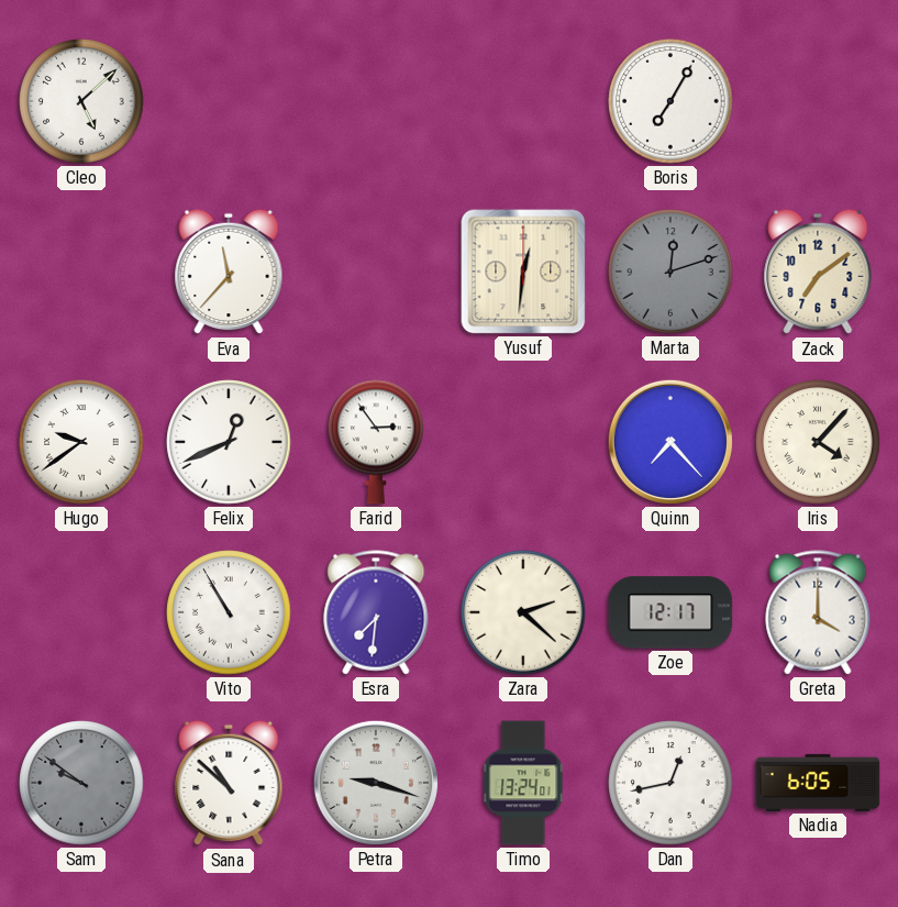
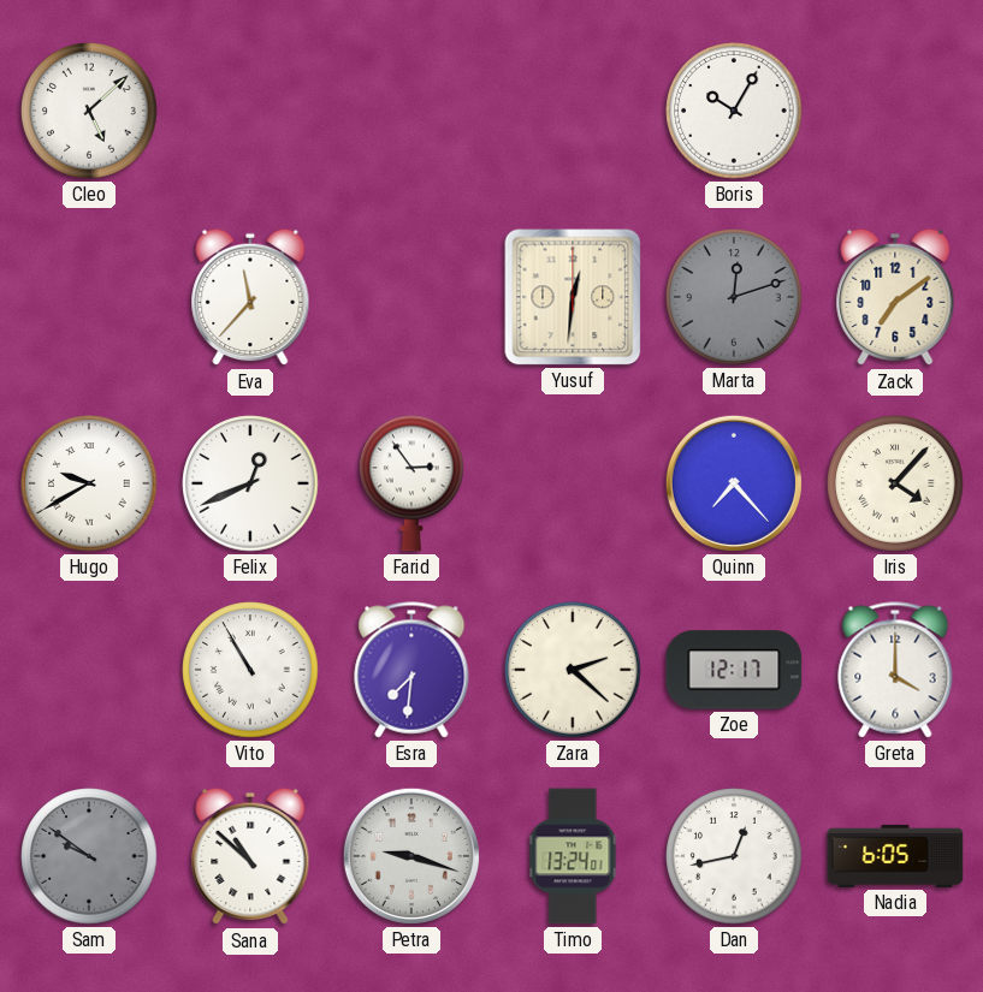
Boris: 7:05 -> 10:05
Hugo: 9:39 -> 9:40
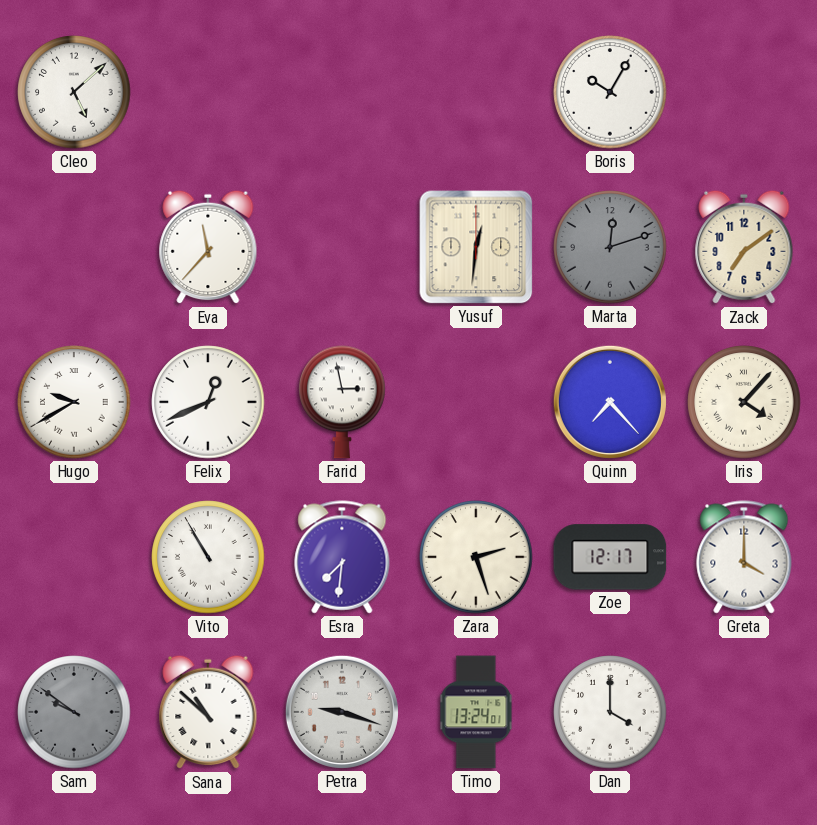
Farid: 2:54 -> 2:58
Zara: 2:22 -> 2:27
Dan: 12:43 -> 4:00
Nadia: 6:05 -> none
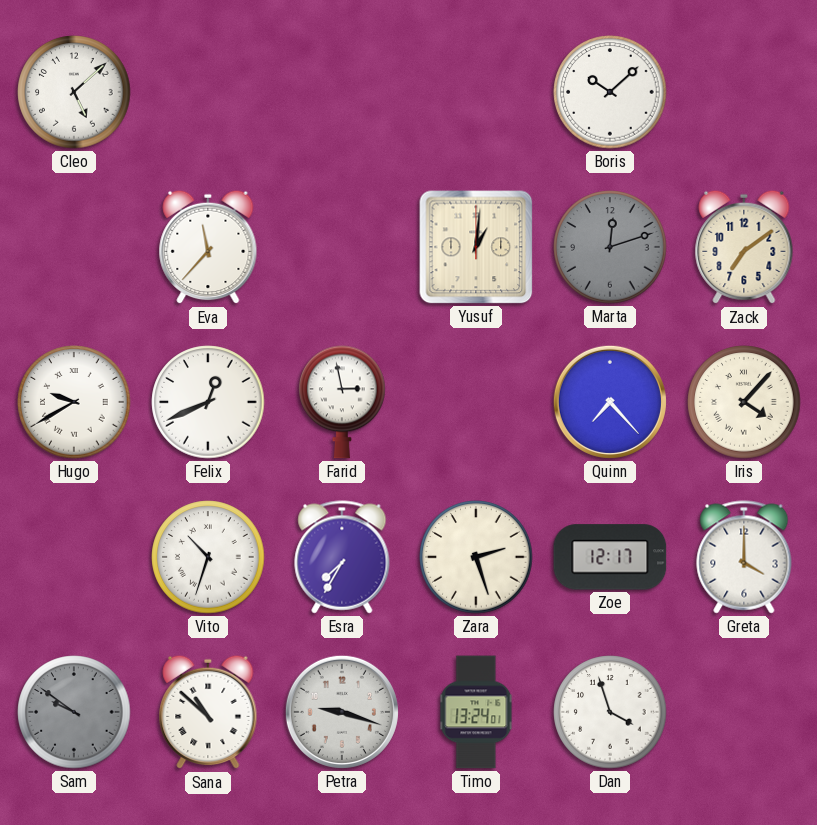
Boris: 10:05 -> 10:08
Yusuf: 12:31 -> 1:01
Vito: 10:55 -> 10:33
Esra: 7:31 -> 7:35
Dan: 4:00 -> 3:57
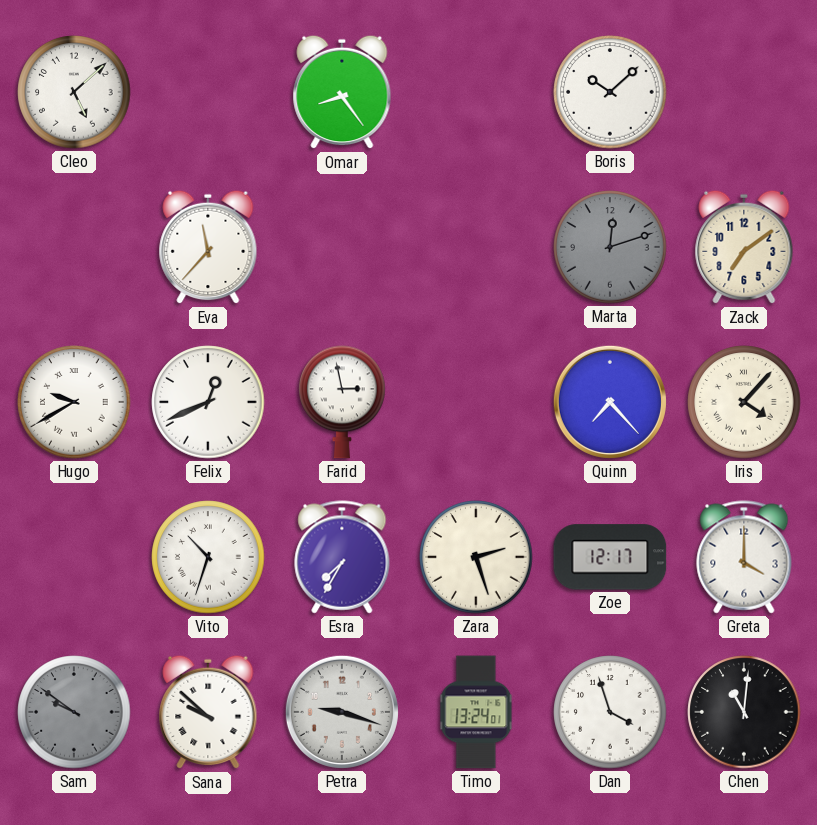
Omar: none -> 8:24
Yusuf: 1:01 -> none
Sana: 10:52 -> 9:52
Chen: none -> 11:01
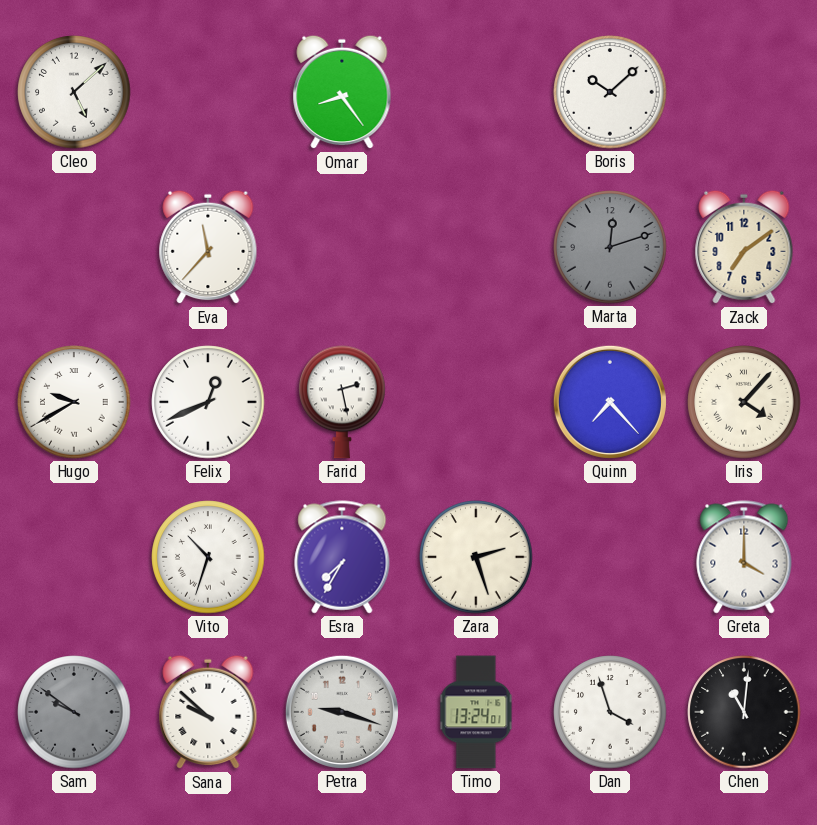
Farid: 2:58 -> 2:28
Zoe: 12:17 -> none
